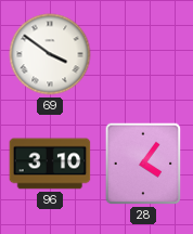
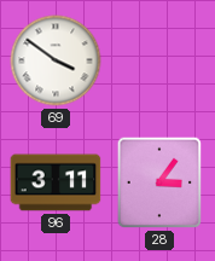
96: 3:10 -> 3:11
28: 4:06 -> 3:06
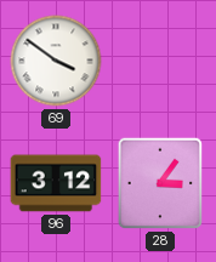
96: 3:11 -> 3:12
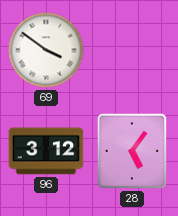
28: 3:06 -> 5:06
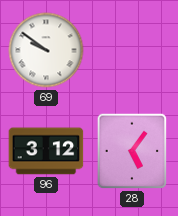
69: 3:51 -> 9:51
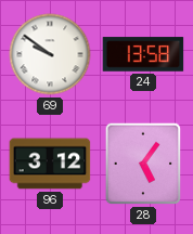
24: none -> 13:58
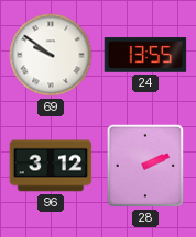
24: 13:58 -> 13:55
28: 5:06 -> 2:11
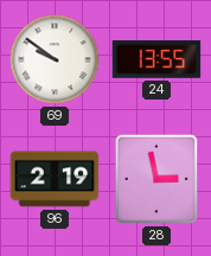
96: 3:12 -> 2:19
28: 2:11 -> 2:58
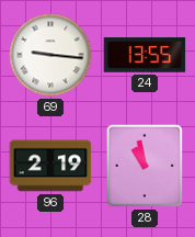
69: 9:51 -> 9:16
28: 2:58 -> 10:58
